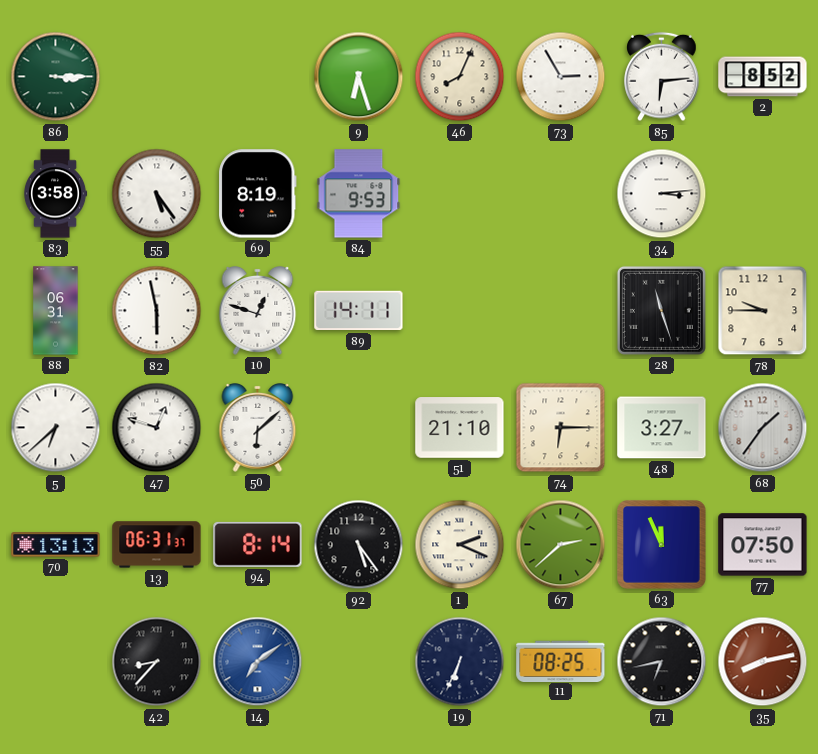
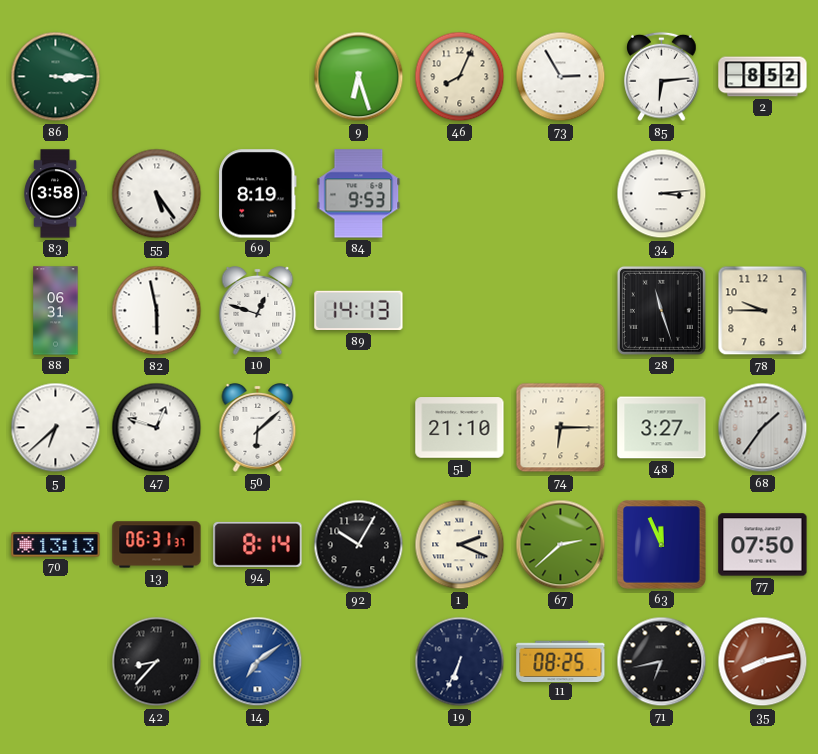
89: 14:11 -> 14:13
92: 5:24 -> 10:05
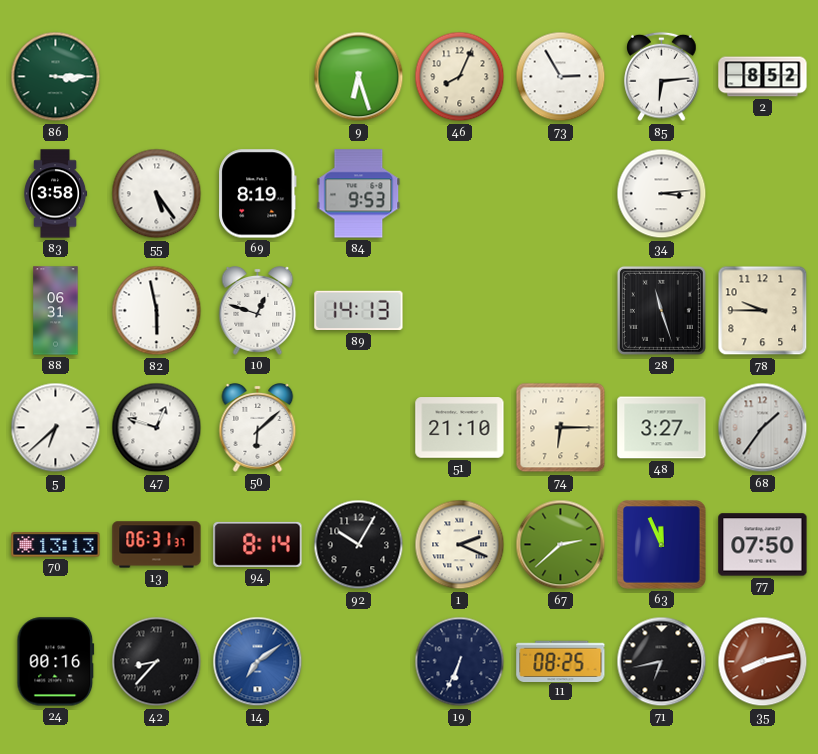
24: none -> 00:16
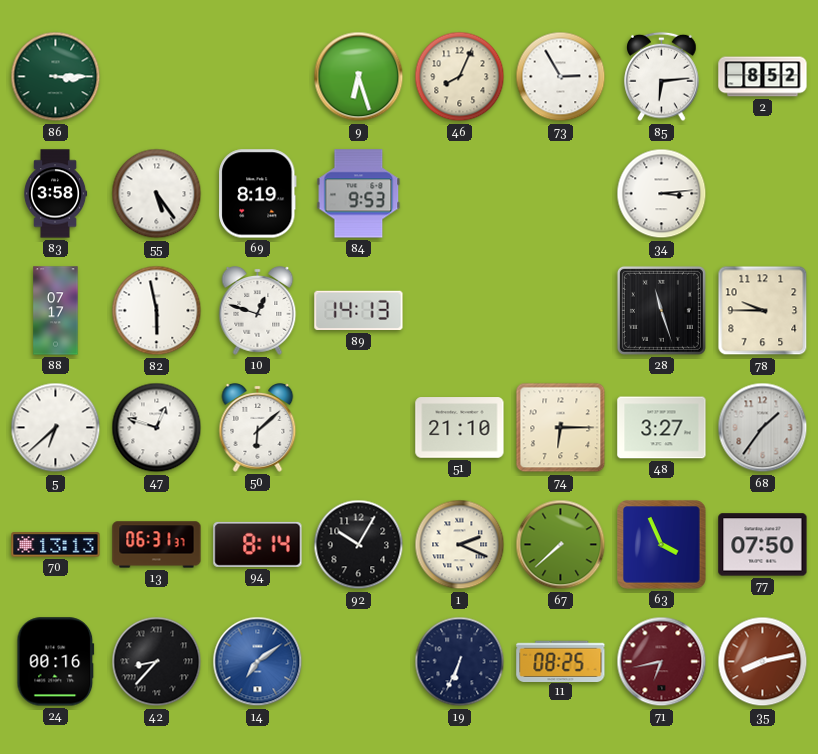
88: 06:31 -> 07:17
67: 2:38 -> 7:38
63: 11:56 -> 3:56
71 dial: black -> burgundy
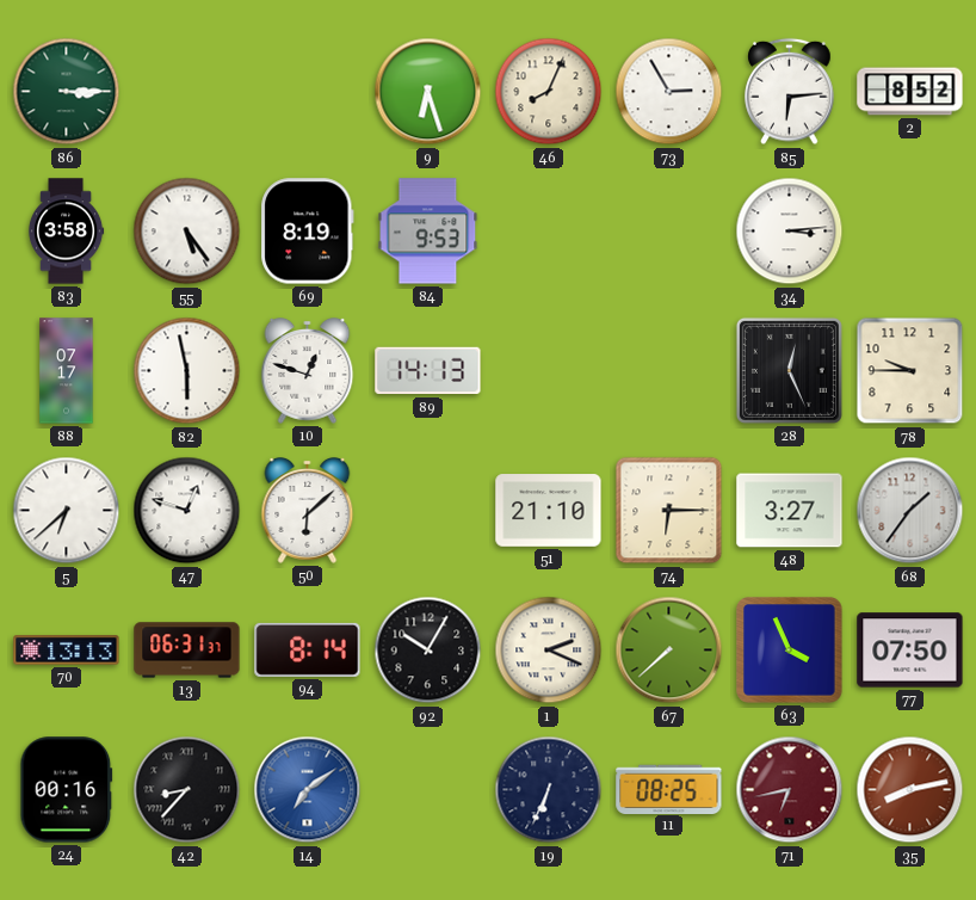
28: 11:27 -> 12:26
